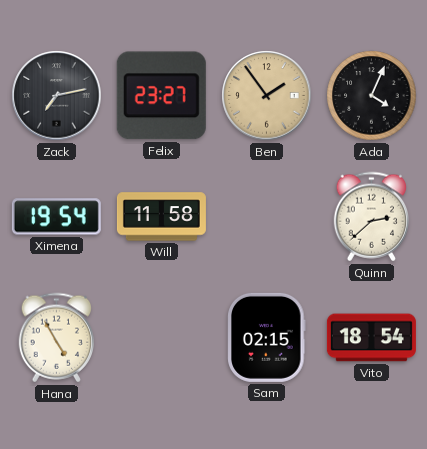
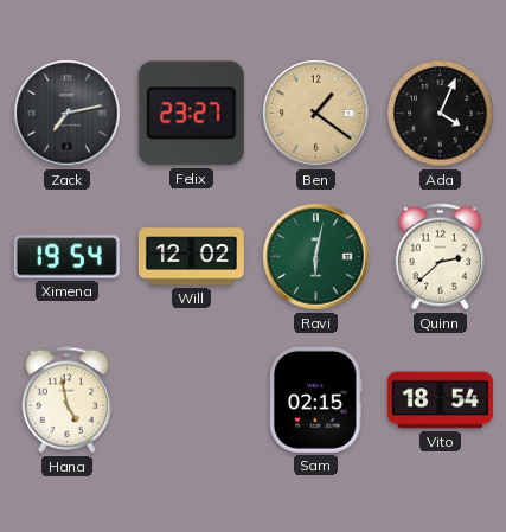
Ben: 1:54 -> 1:21
Will: 11:58 -> 12:02
Ravi: none -> 6:02
Hana: 4:55 -> 4:58
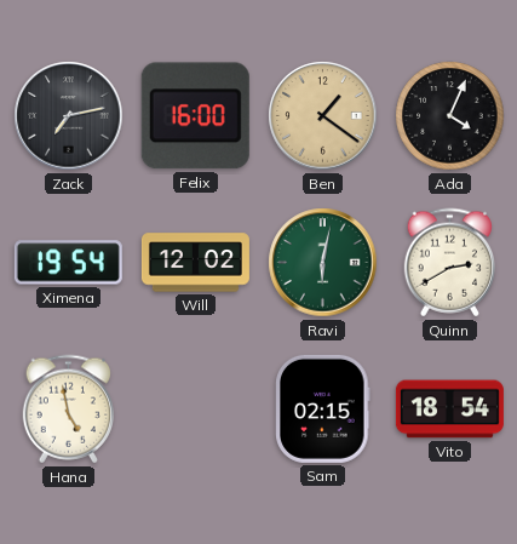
Felix: 23:27 -> 16:00
Quinn: 2:38 -> 2:40
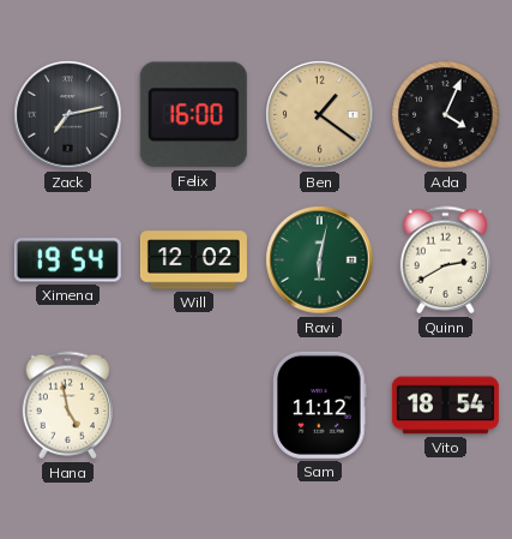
Sam: 02:15 -> 11:12
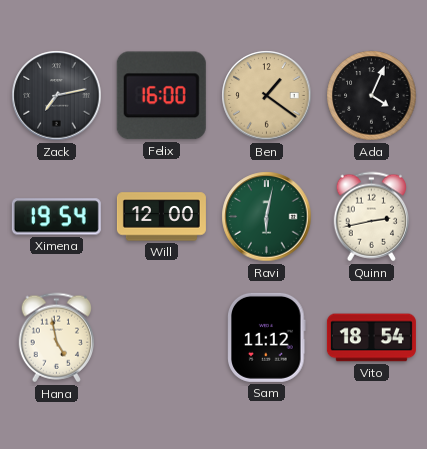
Will: 12:02 -> 12:00
Quinn: 2:40 -> 2:43
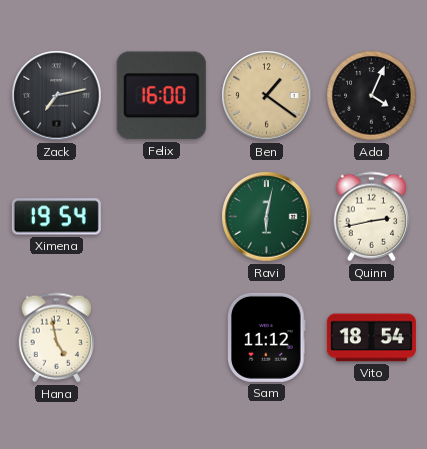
Will: 12:00 -> none
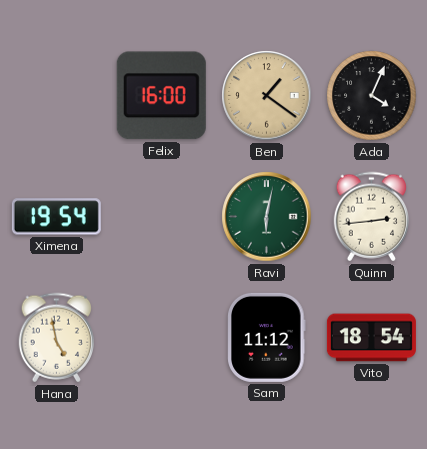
Zack: 7:13 -> none
Quinn: 2:43 -> 2:44
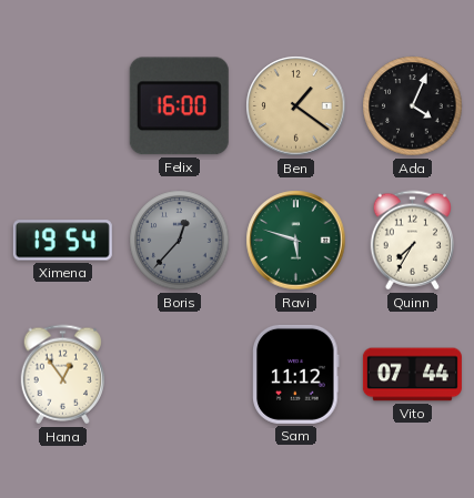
Boris: none -> 12:37
Ravi: 6:02 -> 5:48
Quinn: 2:44 -> 7:35
Hana: 4:58 -> 12:54
Vito: 18:54 -> 07:44
